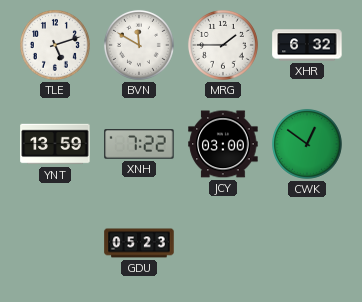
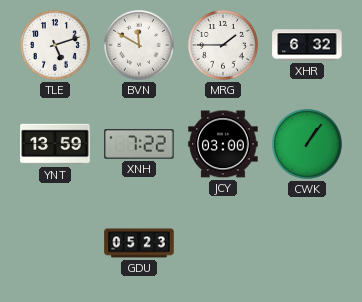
CWK: 12:51 -> 1:06
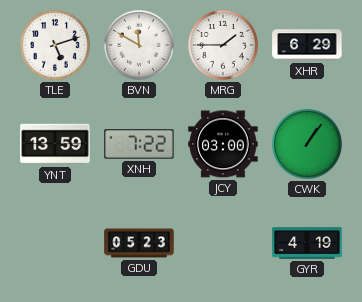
XHR: 6:32 -> 6:29
GYR: none -> 4:19
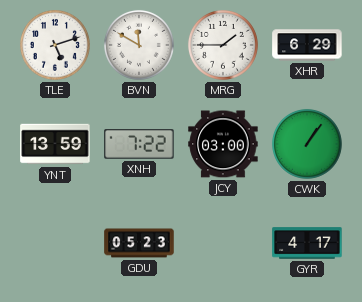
GYR: 4:19 -> 4:17
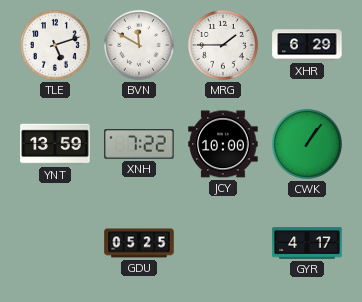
JCY: 03:00 -> 10:00
GDU: 05:23 -> 05:25
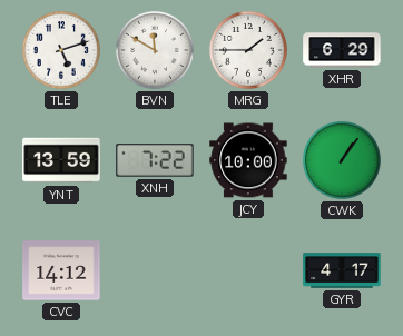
CVC: none -> 14:12
GDU: 05:25 -> none
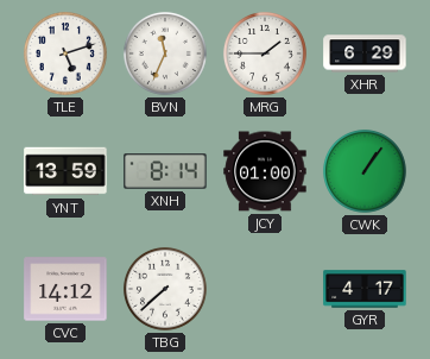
BVN: 11:50 -> 11:34
XNH: 7:22 -> 8:14
JCY: 10:00 -> 01:00
TBG: none -> 7:38
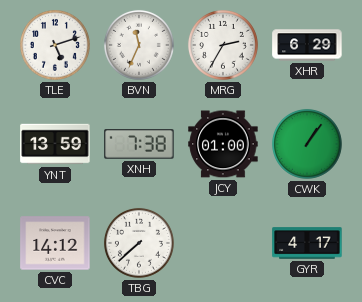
MRG: 1:45 -> 2:35
XNH: 8:14 -> 7:38
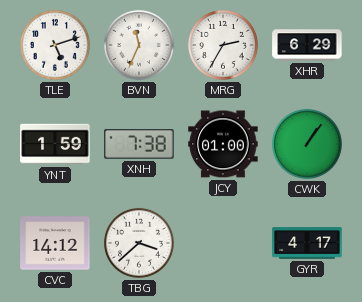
YNT: 13:59 -> 1:59
TBG: 7:38 -> 3:38
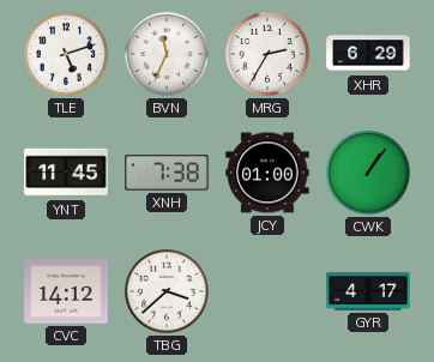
YNT: 1:59 -> 11:45
